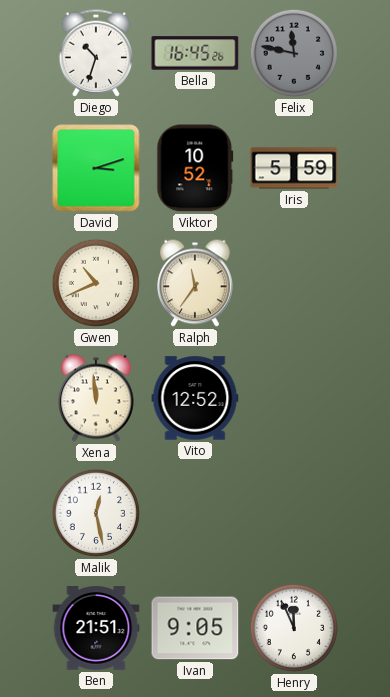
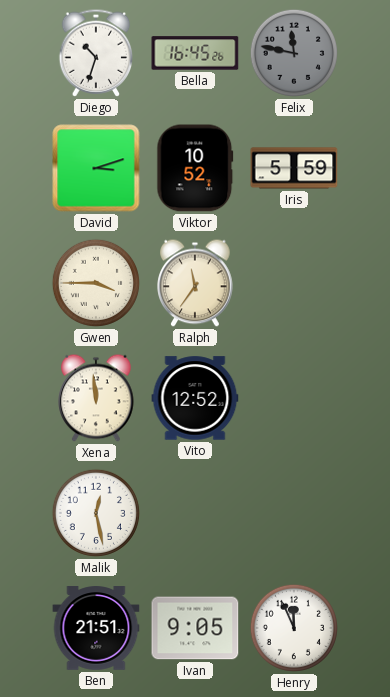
Gwen: 10:41 -> 3:45
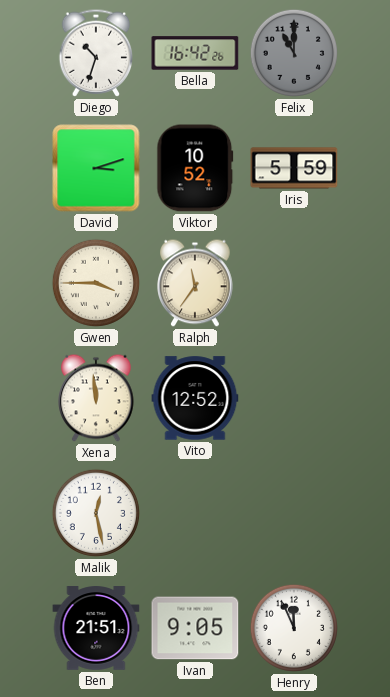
Bella: 16:45 -> 16:42
Felix: 11:47 -> 11:00
